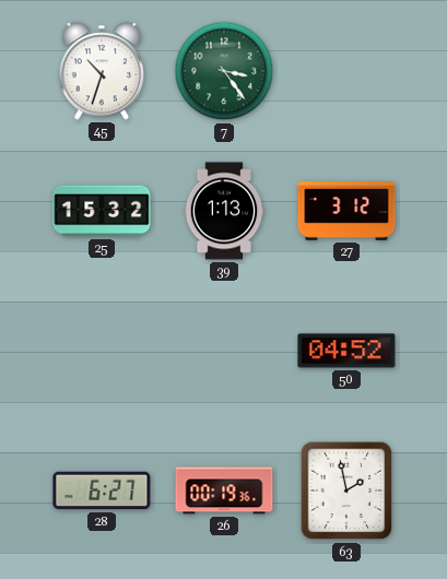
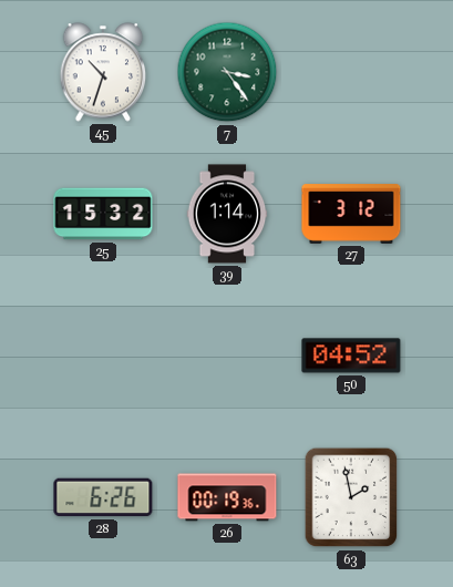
39: 1:13 -> 1:14
28: 6:27 -> 6:26
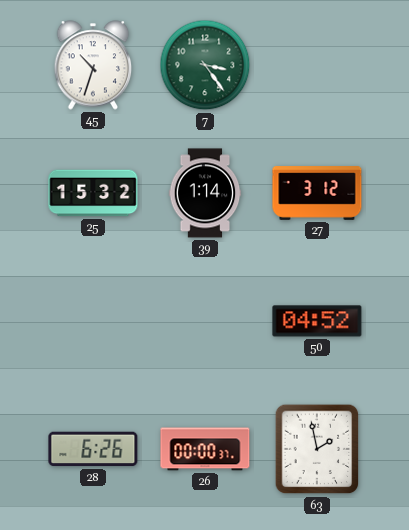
26: 00:19 -> 00:00
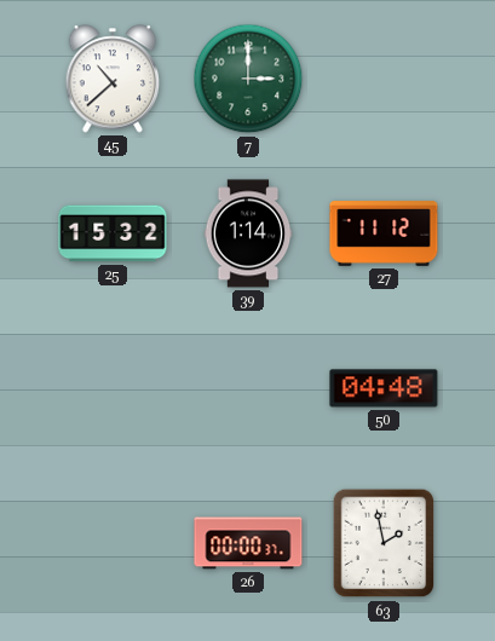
45: 10:33 -> 10:38
7: 3:24 -> 3:00
27: 3:12 -> 11:12
50: 04:52 -> 04:48
28: 6:26 -> none
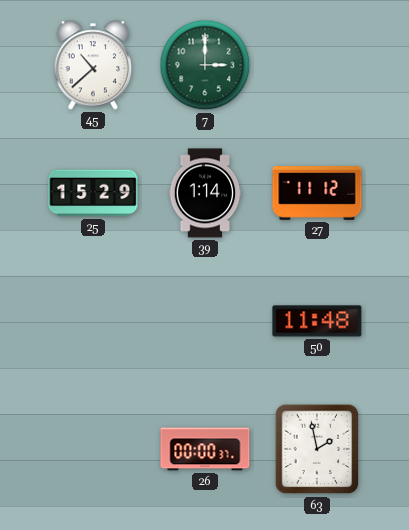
25: 15:32 -> 15:29
50: 04:48 -> 11:48
